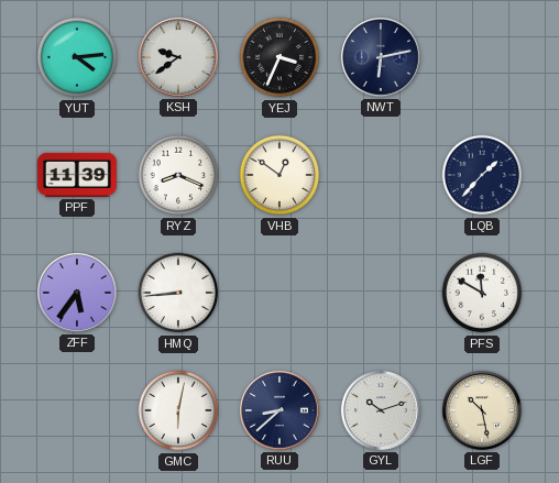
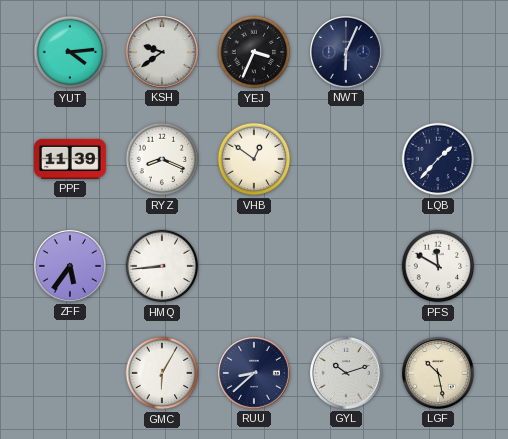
NWT: 6:13 -> 6:04
GMC: 6:02 -> 6:05
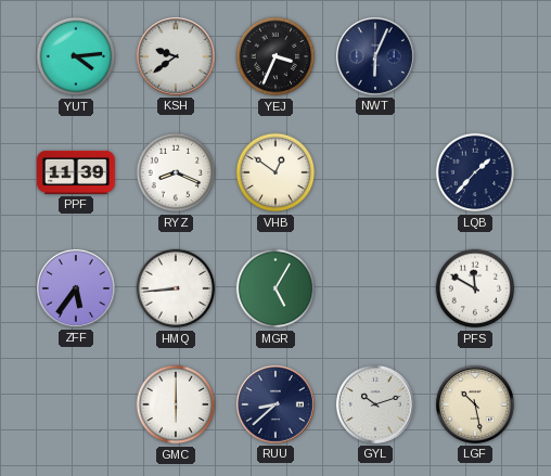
MGR: none -> 5:05
GMC: 6:05 -> 6:00
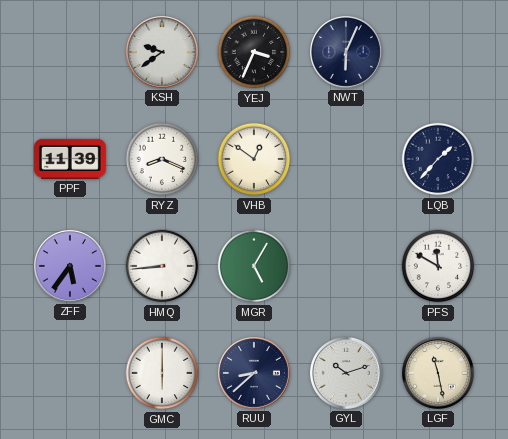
YUT: 4:14 -> none
LGF: 10:28 -> 11:28
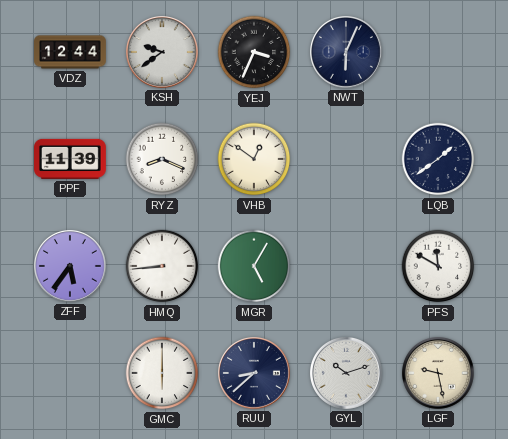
VDZ: none -> 12:44
LQB: 1:37 -> 1:39
LGF: 11:28 -> 9:28
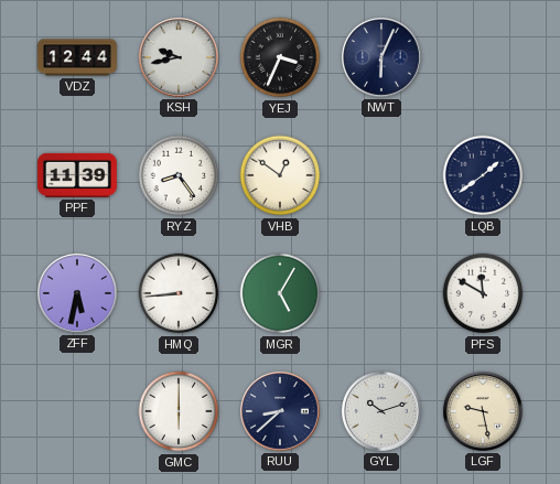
KSH: 9:39 -> 9:43
RYZ: 8:19 -> 8:24
ZFF: 5:36 -> 5:32
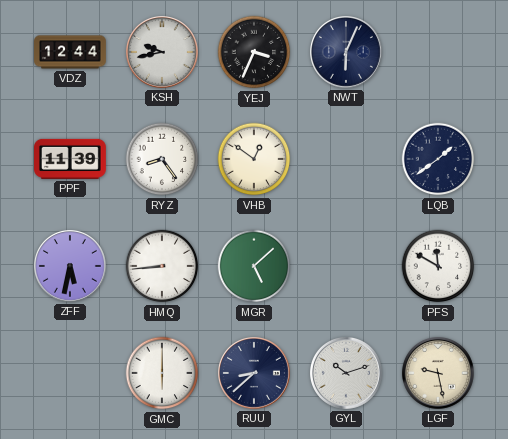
MGR: 5:05 -> 5:08
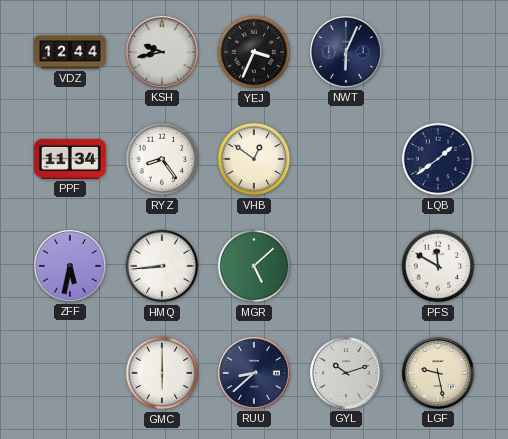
PPF: 11:39 -> 11:34
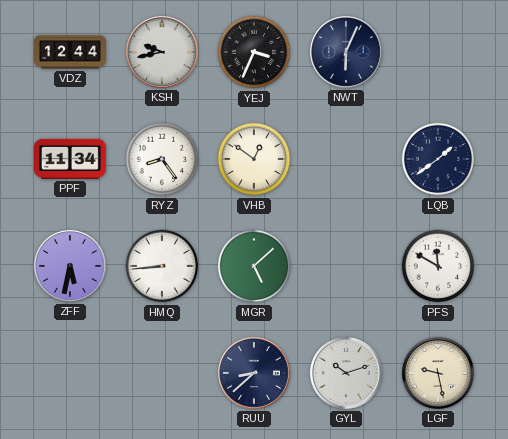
GMC: 6:00 -> none
